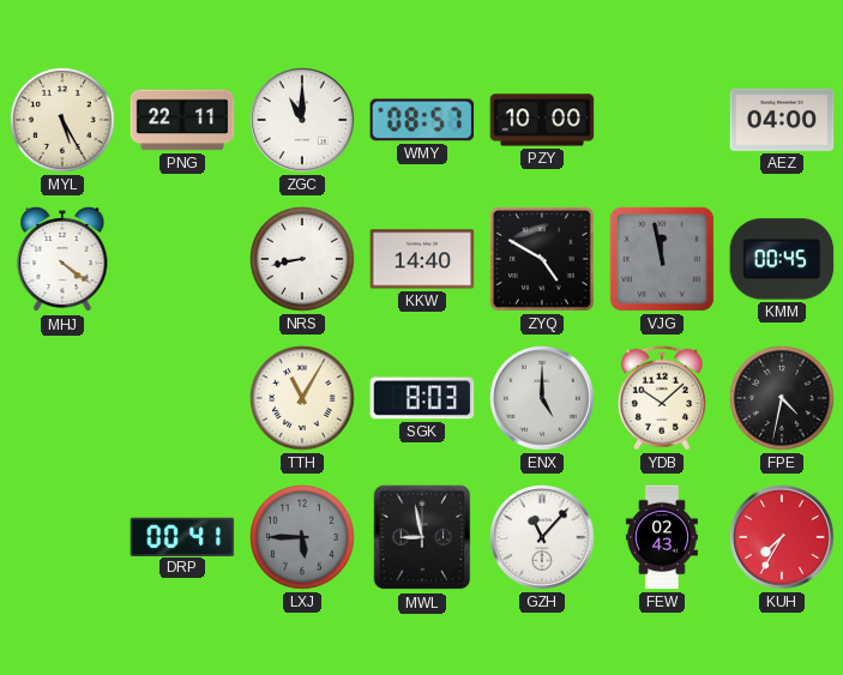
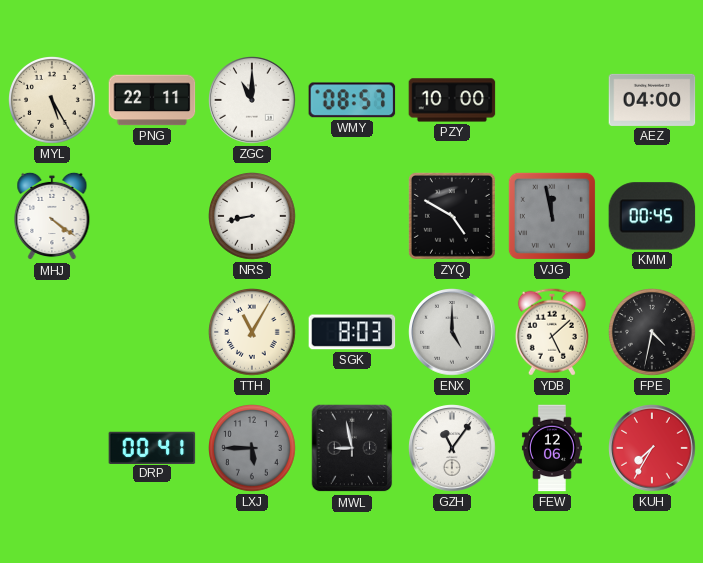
KKW: 14:40 -> none
YDB: 10:08 -> 5:08
GZH: 11:07 -> 11:06
FEW: 02:43 -> 12:06
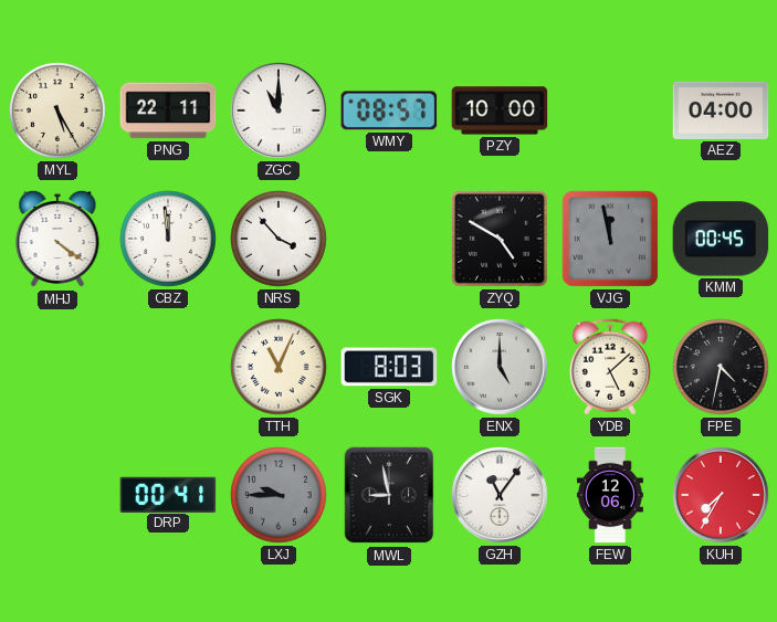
CBZ: none -> 11:59
NRS: 8:43 -> 3:53
TTH: 11:05 -> 11:04
LXJ: 5:45 -> 9:45
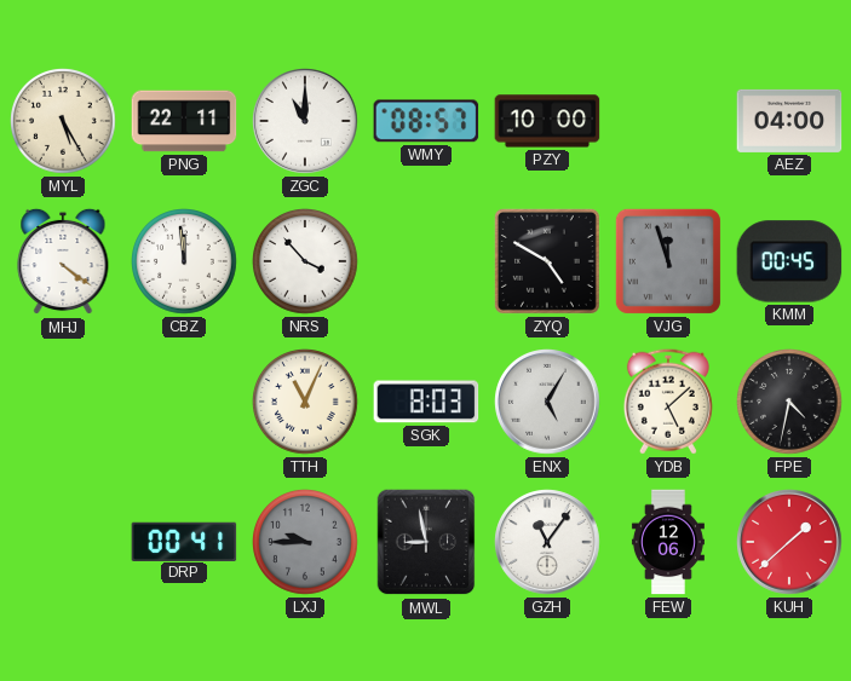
VJG: 11:58 -> 11:57
ENX: 5:00 -> 5:05
KUH: 7:35 -> 1:38
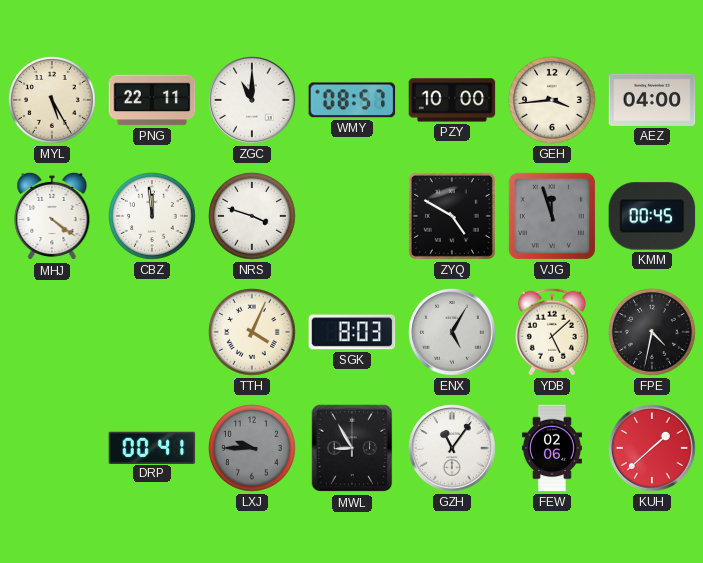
GEH: none -> 3:44
NRS: 3:53 -> 3:48
TTH: 11:04 -> 4:04
MWL: 8:58 -> 8:55
FEW: 12:06 -> 02:06
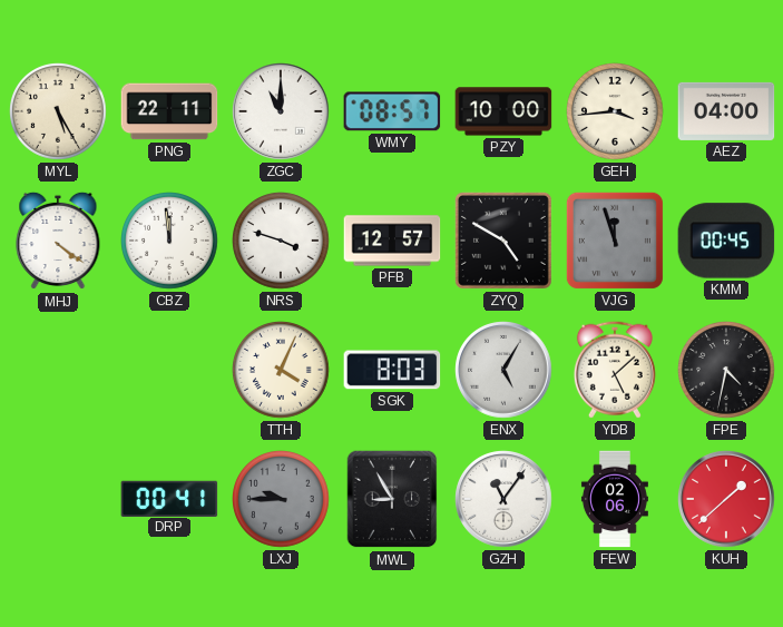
PFB: none -> 12:57
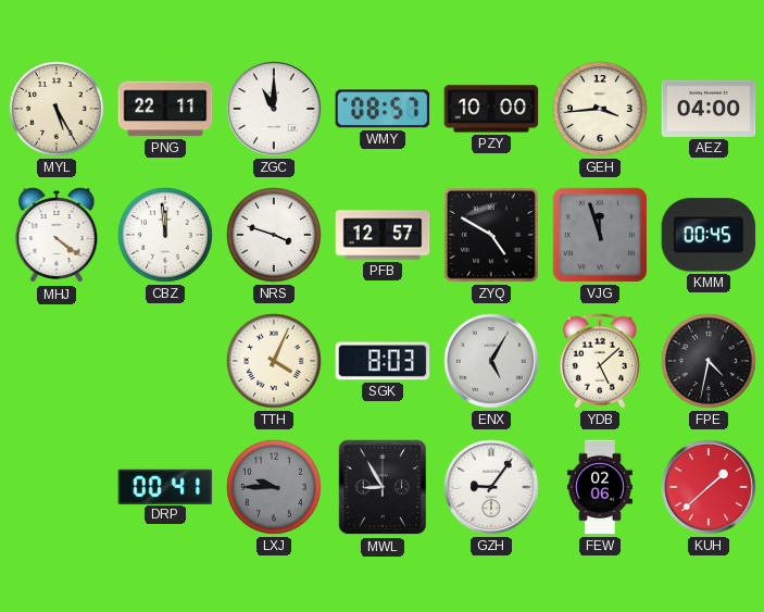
GZH: 11:06 -> 9:06
